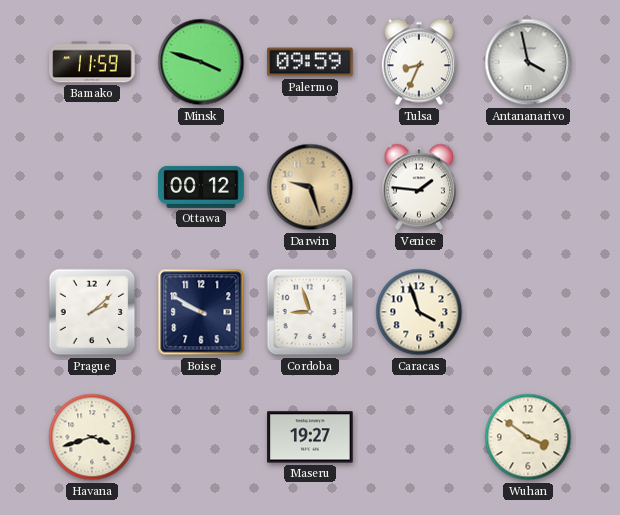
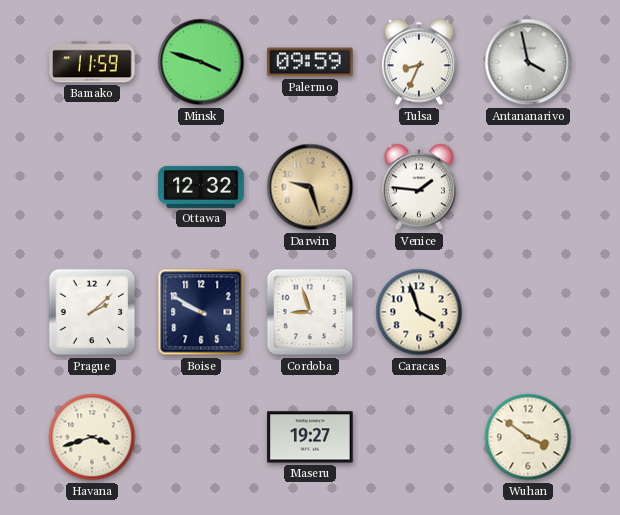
Ottawa: 00:12 -> 12:32
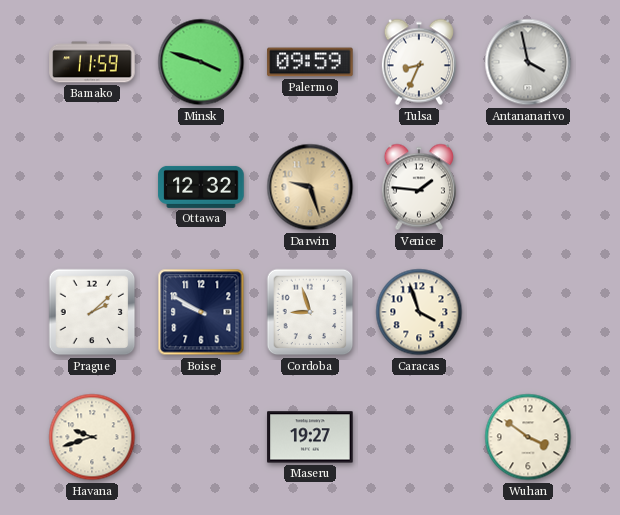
Havana: 3:42 -> 9:42
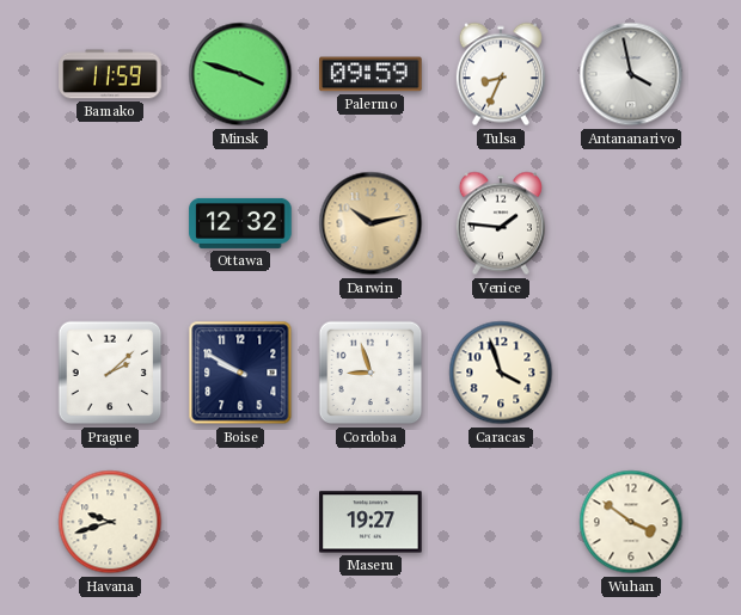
Darwin: 9:27 -> 10:13
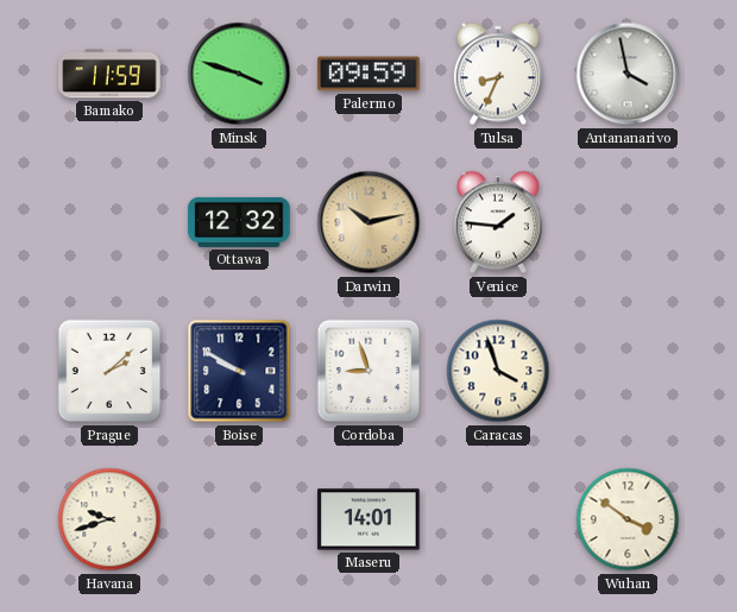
Maseru: 19:27 -> 14:01
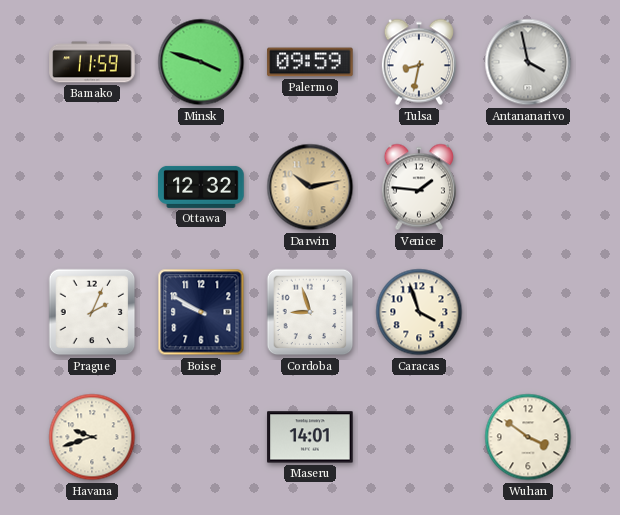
Tulsa: 8:34 -> 8:32
Prague: 2:08 -> 2:04
